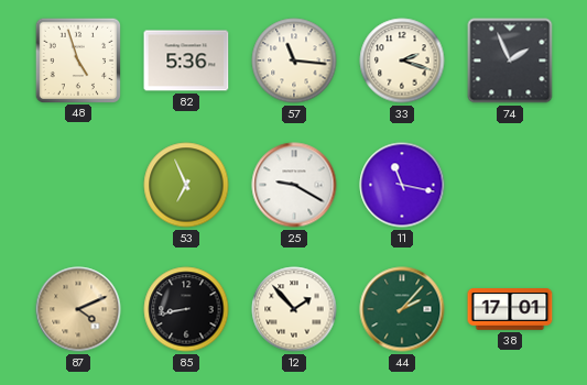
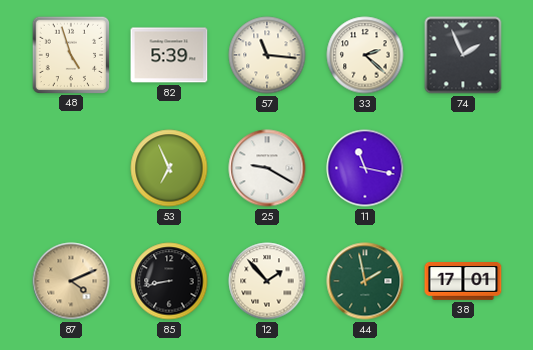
82: 5:36 -> 5:39
33: 2:18 -> 2:22
44: 2:07 -> 1:58
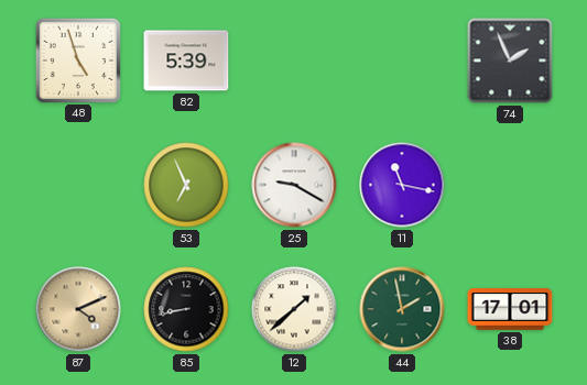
57: 11:16 -> none
33: 2:22 -> none
12: 1:53 -> 1:38
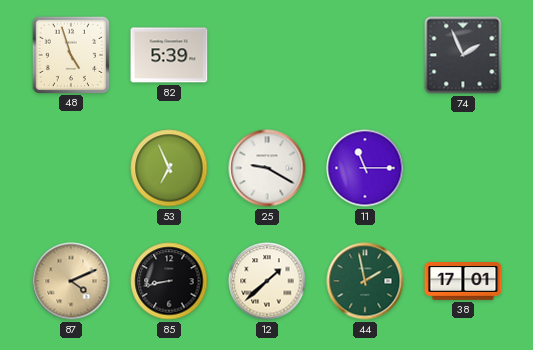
11: 11:17 -> 11:15
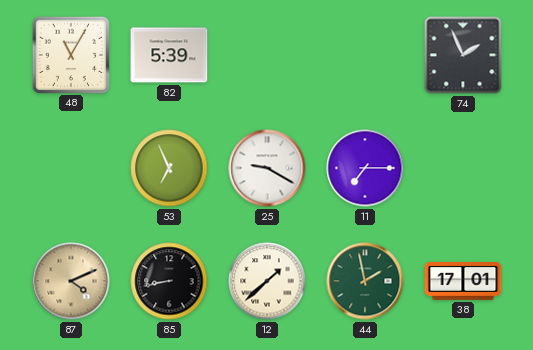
48: 4:57 -> 11:05
11: 11:15 -> 7:15
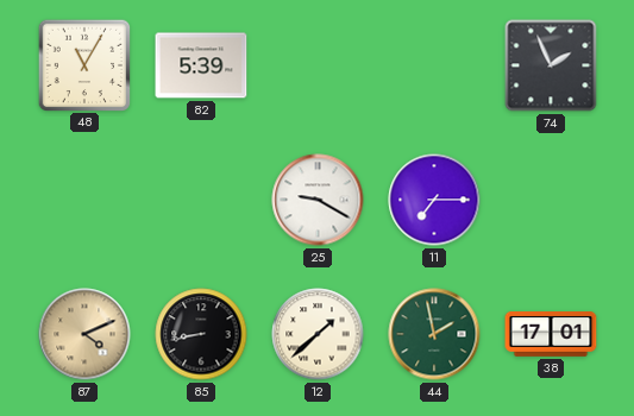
53: 6:56 -> none
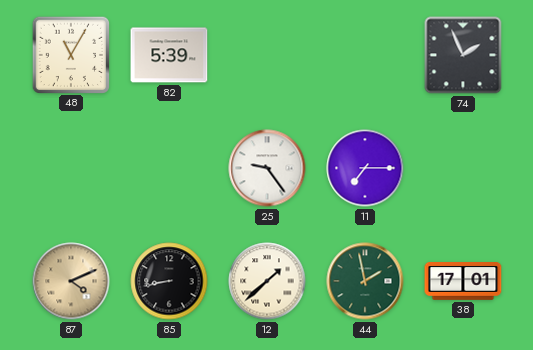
25: 9:20 -> 9:24
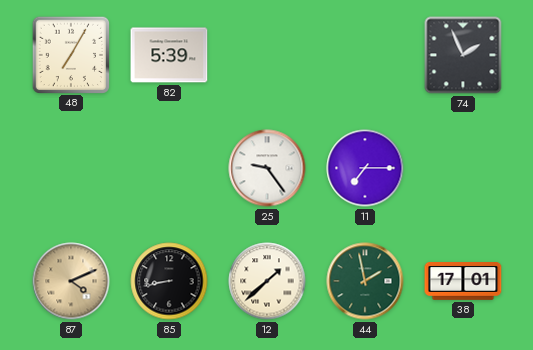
48: 11:05 -> 7:05
